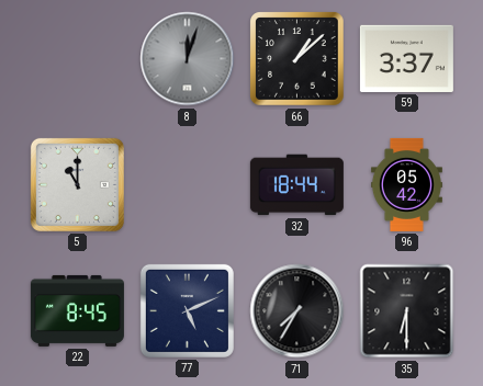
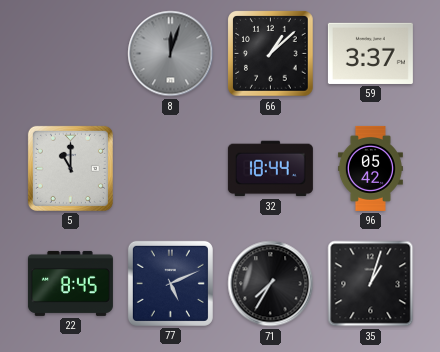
35: 6:30 -> 1:03
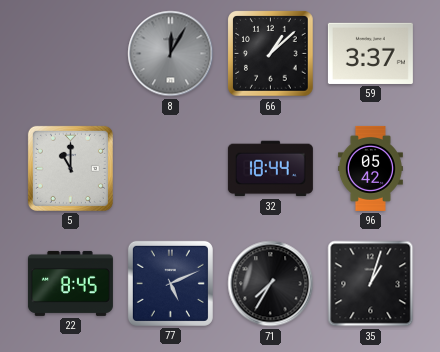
8: 12:03 -> 12:05
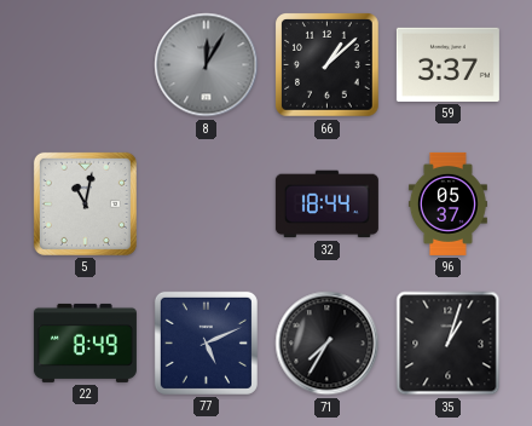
5: 11:00 -> 11:02
96: 05:42 -> 05:37
22: 8:45 -> 8:49
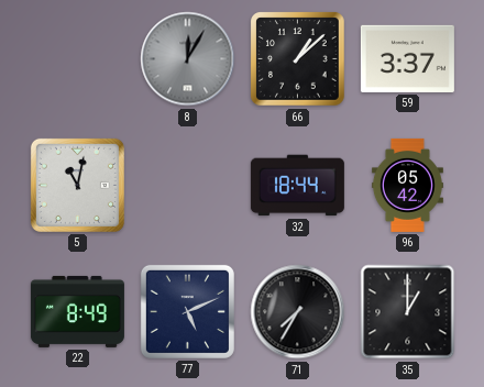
96: 05:37 -> 05:42
35: 1:03 -> 1:00
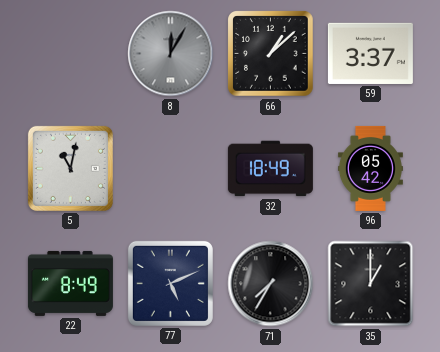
32: 18:44 -> 18:49
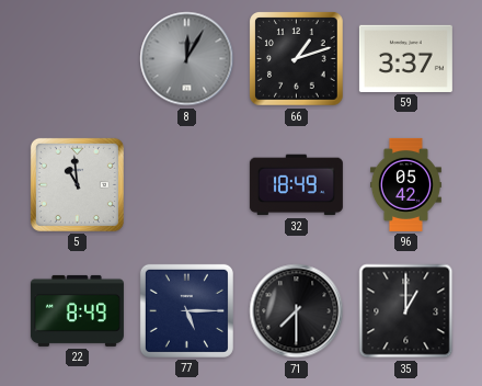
66: 1:08 -> 1:12
5: 11:02 -> 10:59
77: 5:11 -> 5:15
71: 7:35 -> 7:30
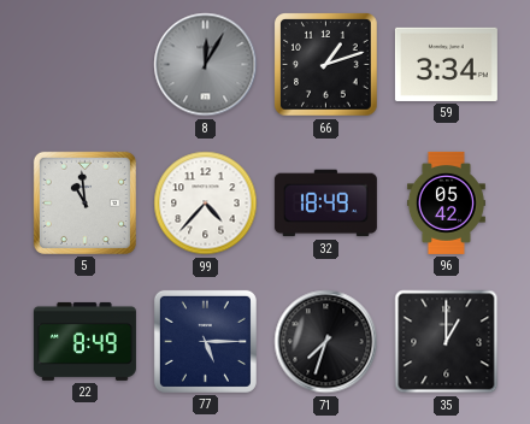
59: 3:37 -> 3:34
99: none -> 4:37
71: 7:30 -> 7:33
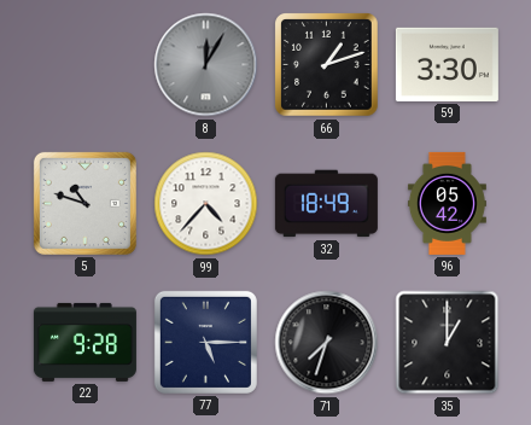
59: 3:34 -> 3:30
5: 10:59 -> 10:48
22: 8:49 -> 9:28
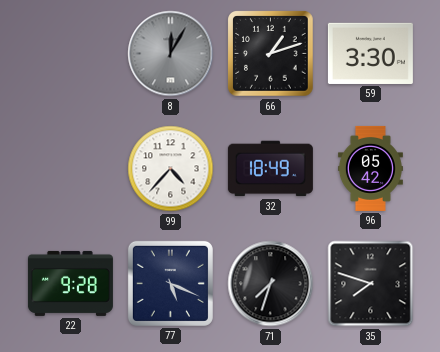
5: 10:48 -> none
77: 5:15 -> 5:19
35: 1:00 -> 7:48
